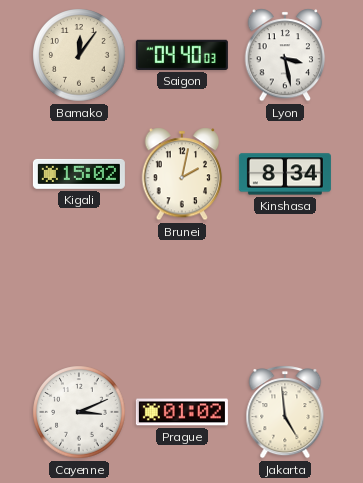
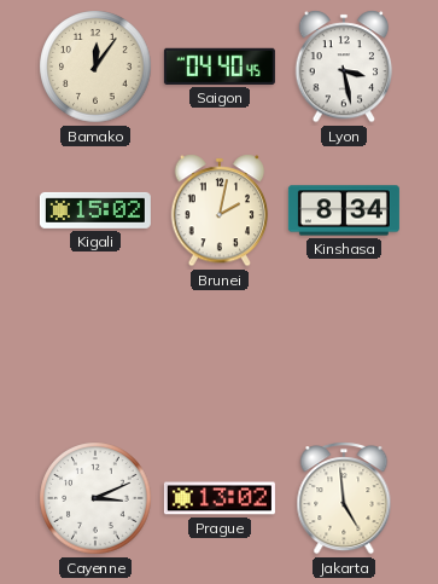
Saigon: 04:40:03 -> 04:40:45
Prague: 01:02 -> 13:02
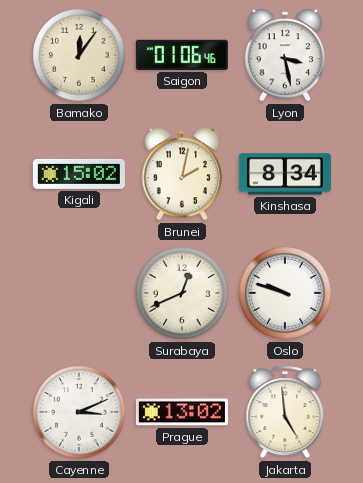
Saigon: 04:40 -> 01:06
Surabaya: none -> 12:41
Oslo: none -> 9:48
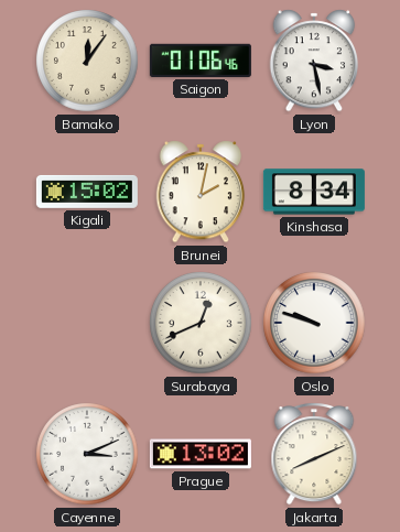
Jakarta: 4:59 -> 8:11
